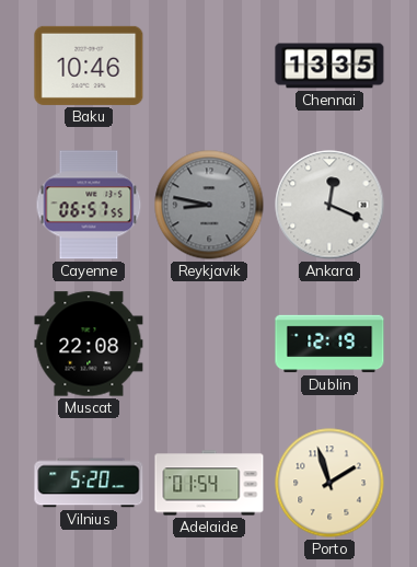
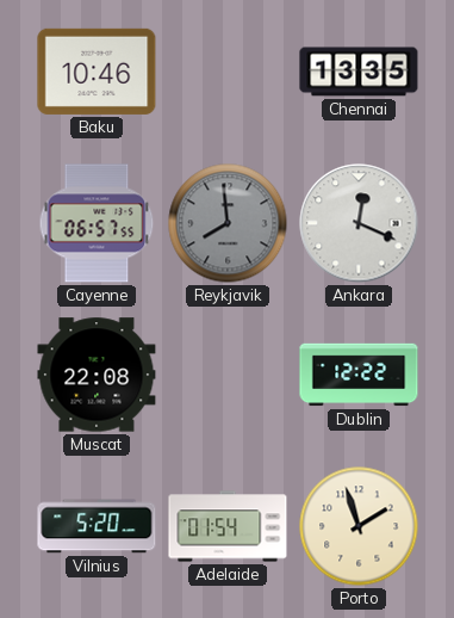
Reykjavik: 8:47 -> 7:59
Dublin: 12:19 -> 12:22
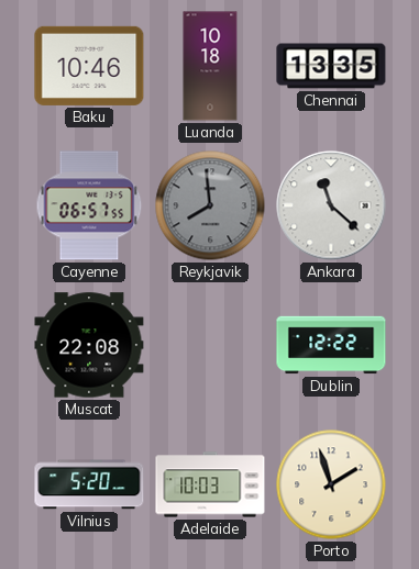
Luanda: none -> 10:18
Ankara: 12:19 -> 11:22
Adelaide: 01:54 -> 10:03
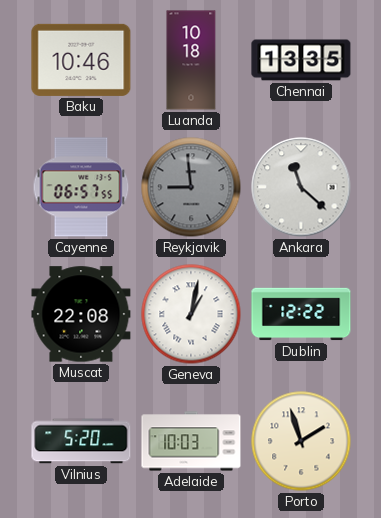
Reykjavik: 7:59 -> 8:59
Geneva: none -> 1:02
